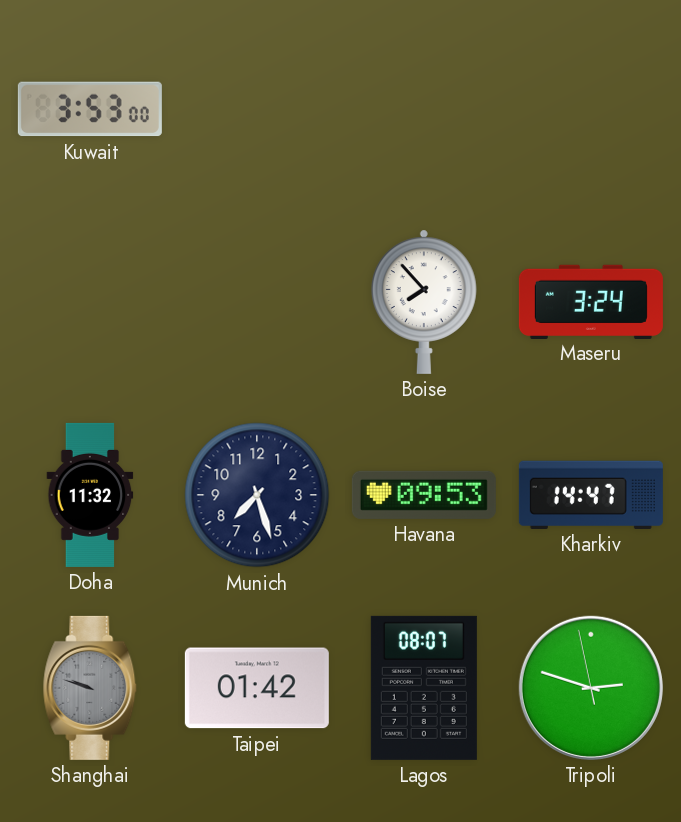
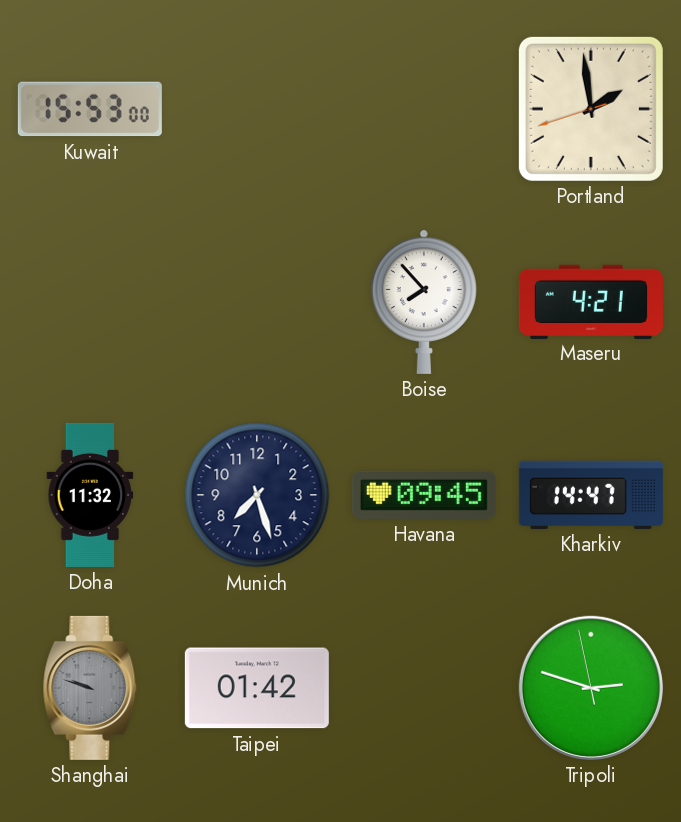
Kuwait: 3:53 -> 15:53
Portland: none -> 1:58
Maseru: 3:24 -> 4:21
Havana: 09:53 -> 09:45
Lagos: 08:07 -> none
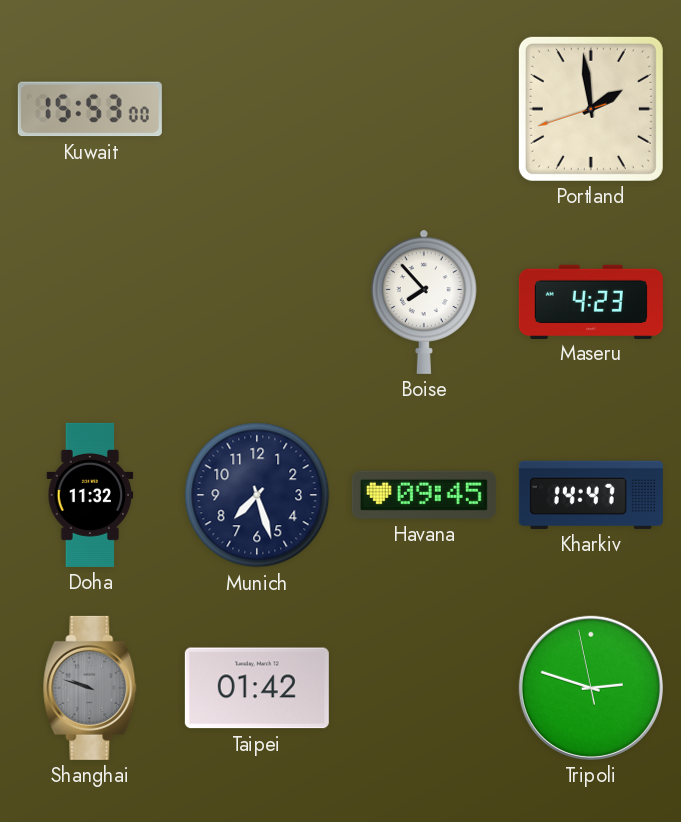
Maseru: 4:21 -> 4:23
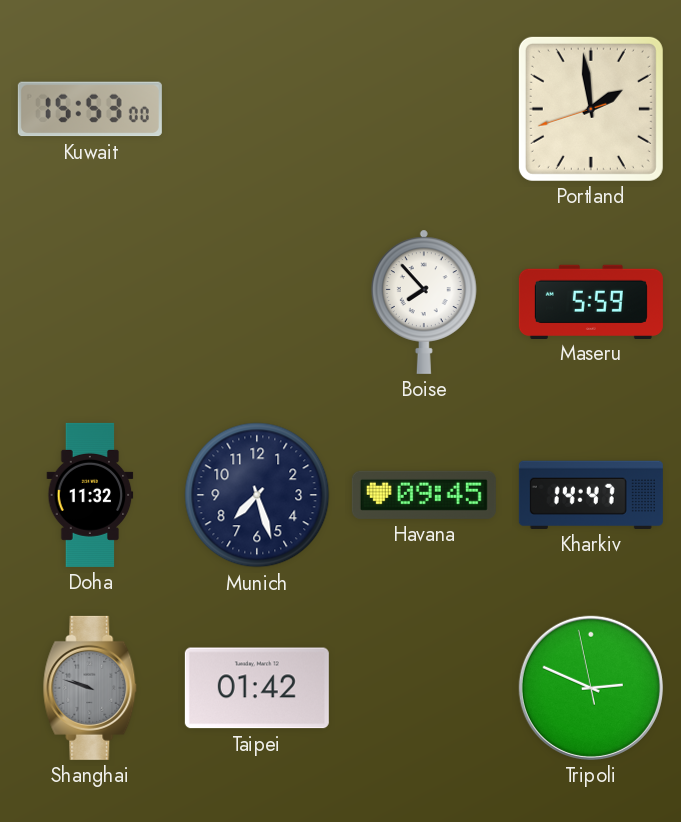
Maseru: 4:23 -> 5:59
Tripoli: 2:47 -> 2:48
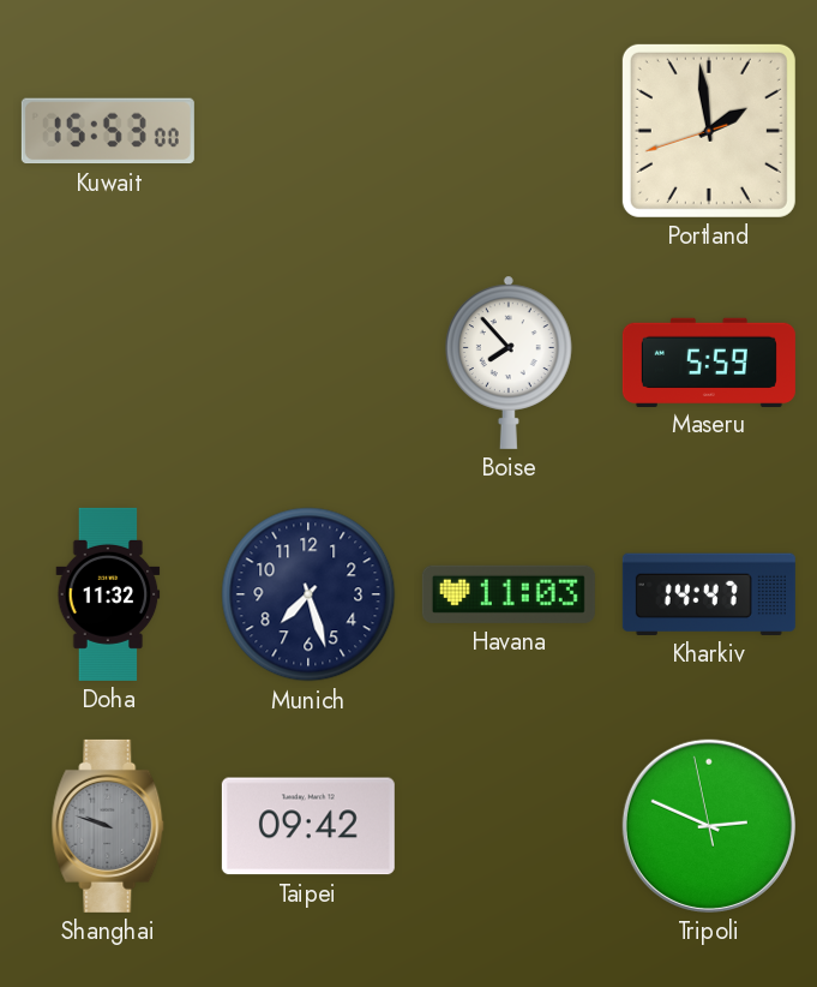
Havana: 09:45 -> 11:03
Taipei: 01:42 -> 09:42
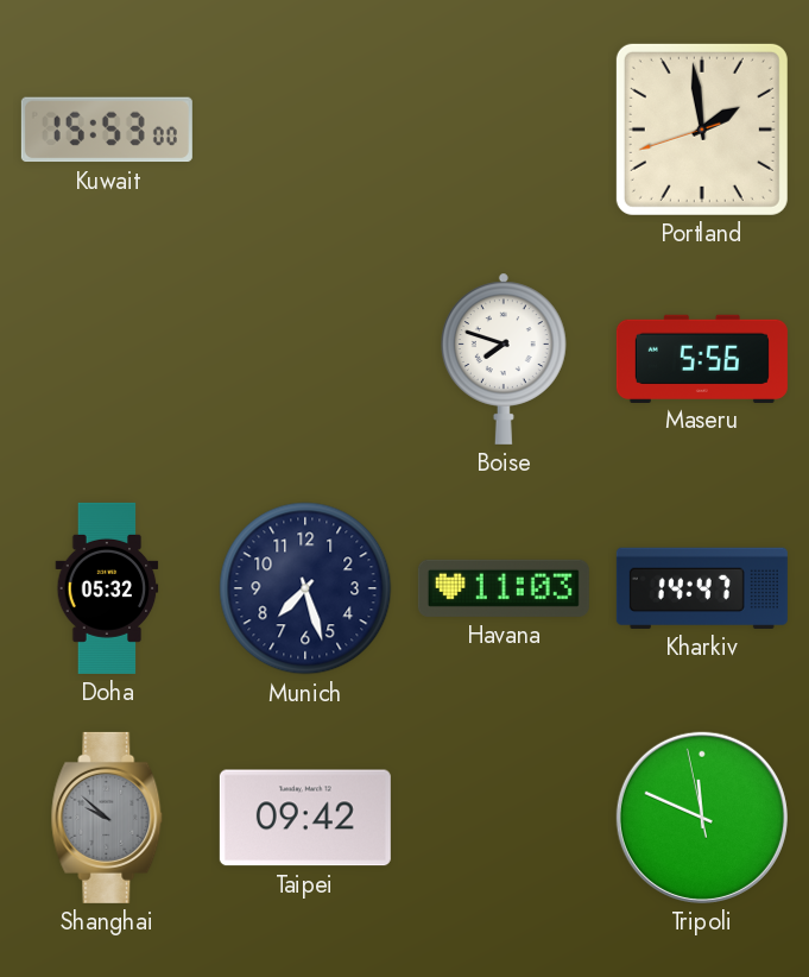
Boise: 7:53 -> 7:48
Maseru: 5:59 -> 5:56
Doha: 11:32 -> 05:32
Shanghai: 9:48 -> 9:52
Tripoli: 2:48 -> 11:48
